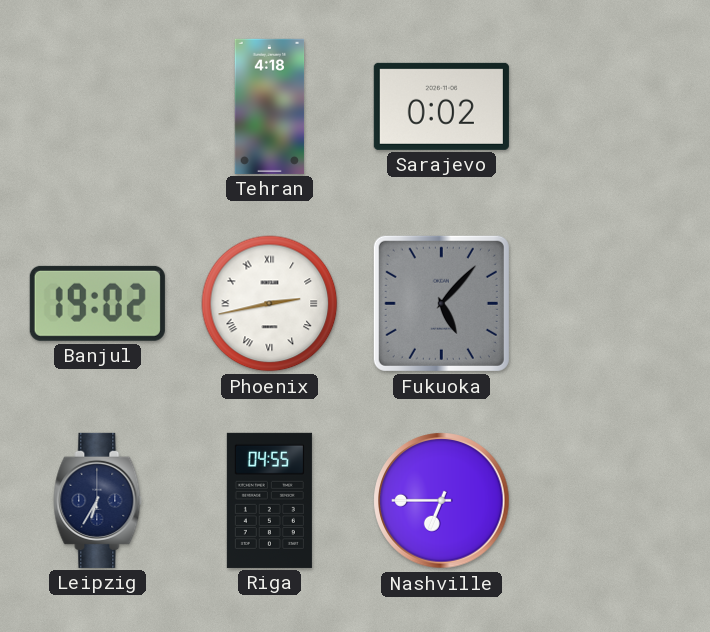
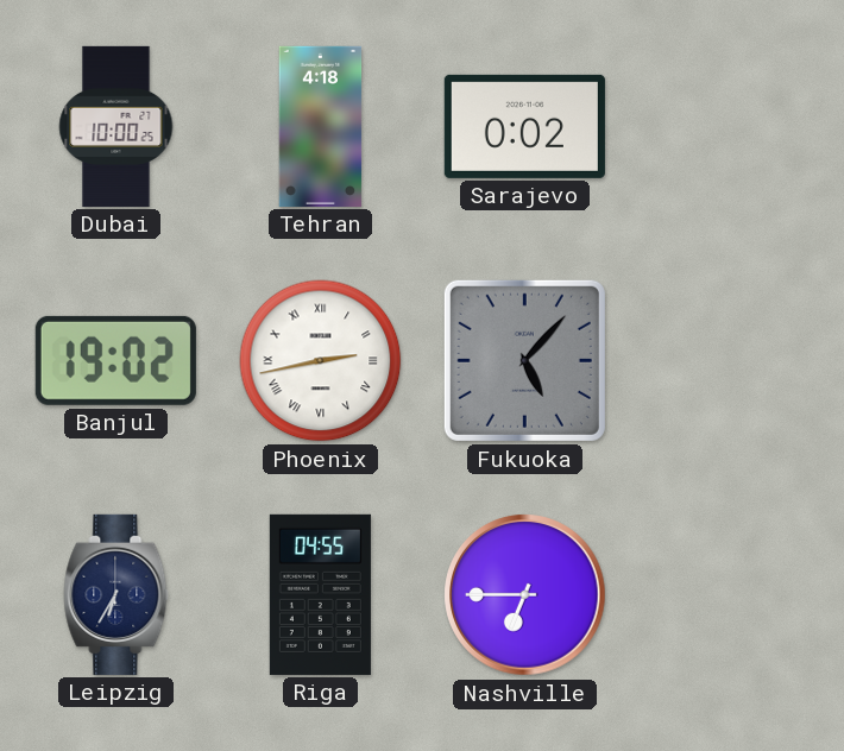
Dubai: none -> 10:00
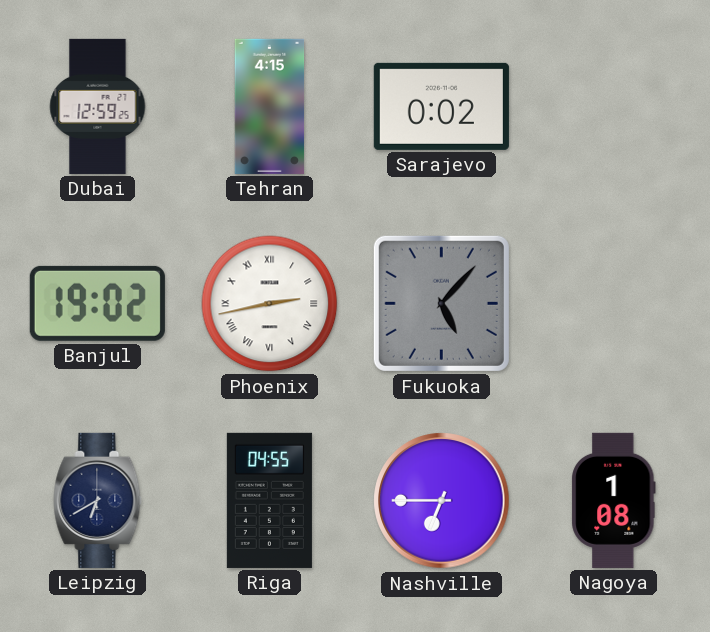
Dubai: 10:00 -> 12:59
Tehran: 4:18 -> 4:15
Leipzig: 6:35 -> 6:40
Nagoya: none -> 1:08
